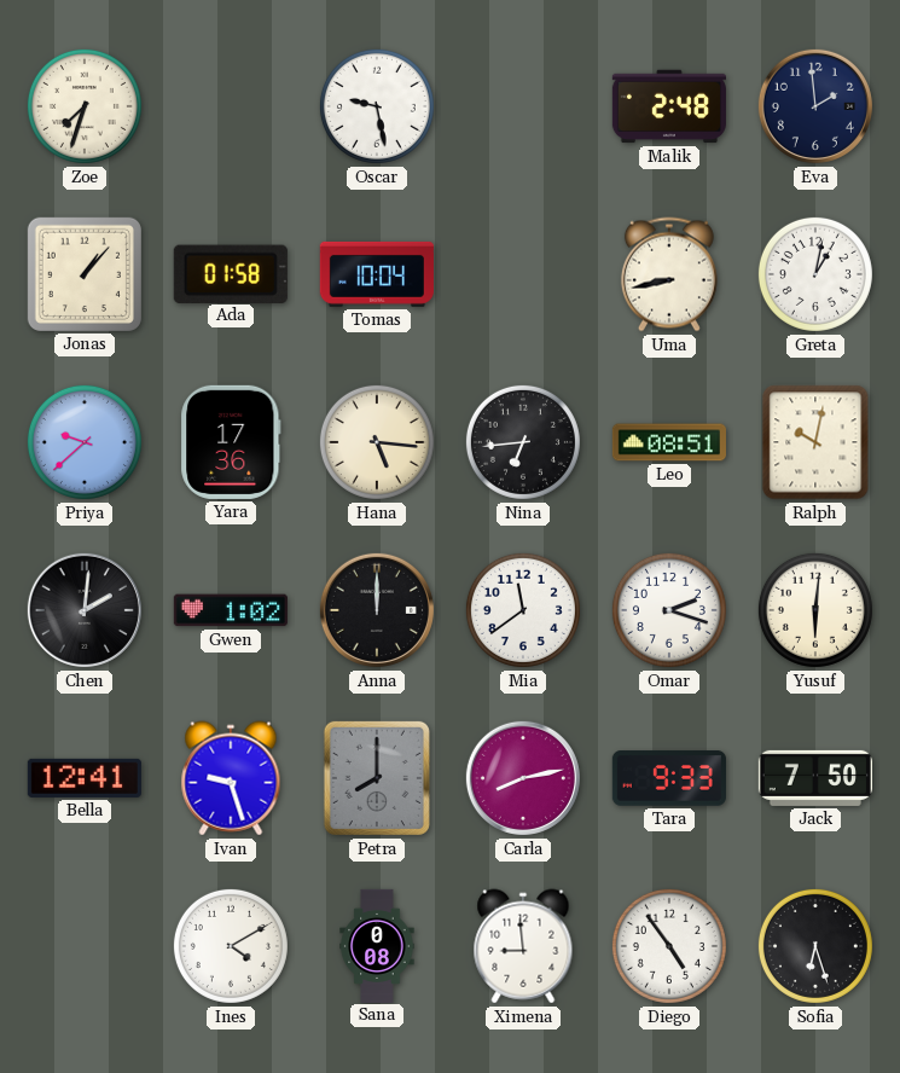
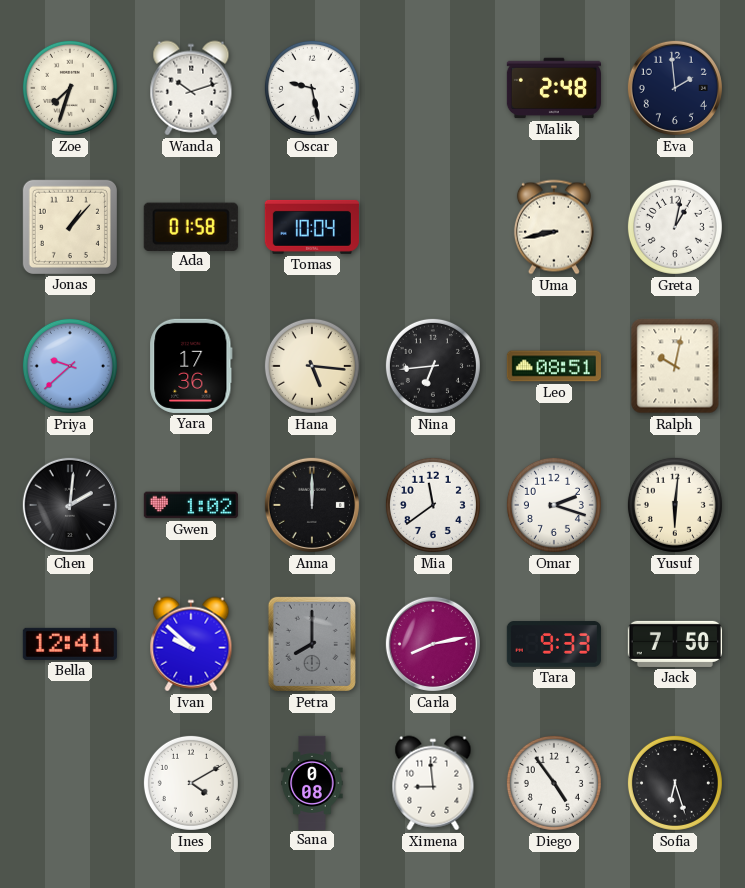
Wanda: none -> 10:12
Ivan: 9:27 -> 9:52
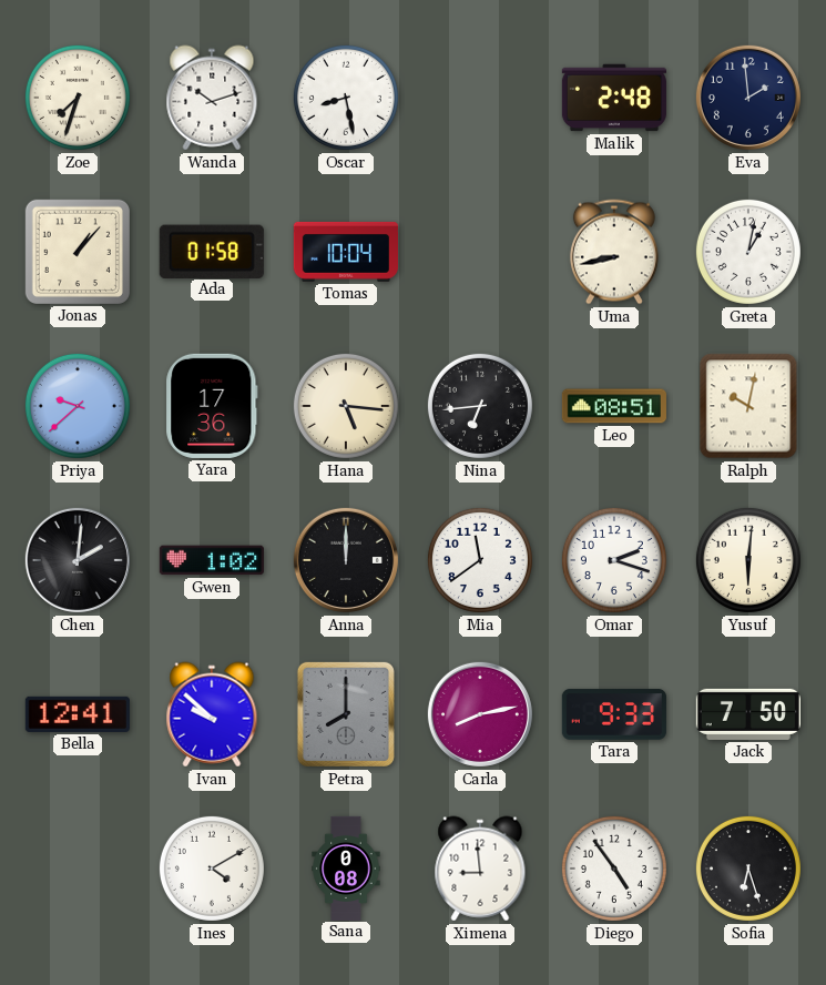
Oscar: 9:28 -> 8:28
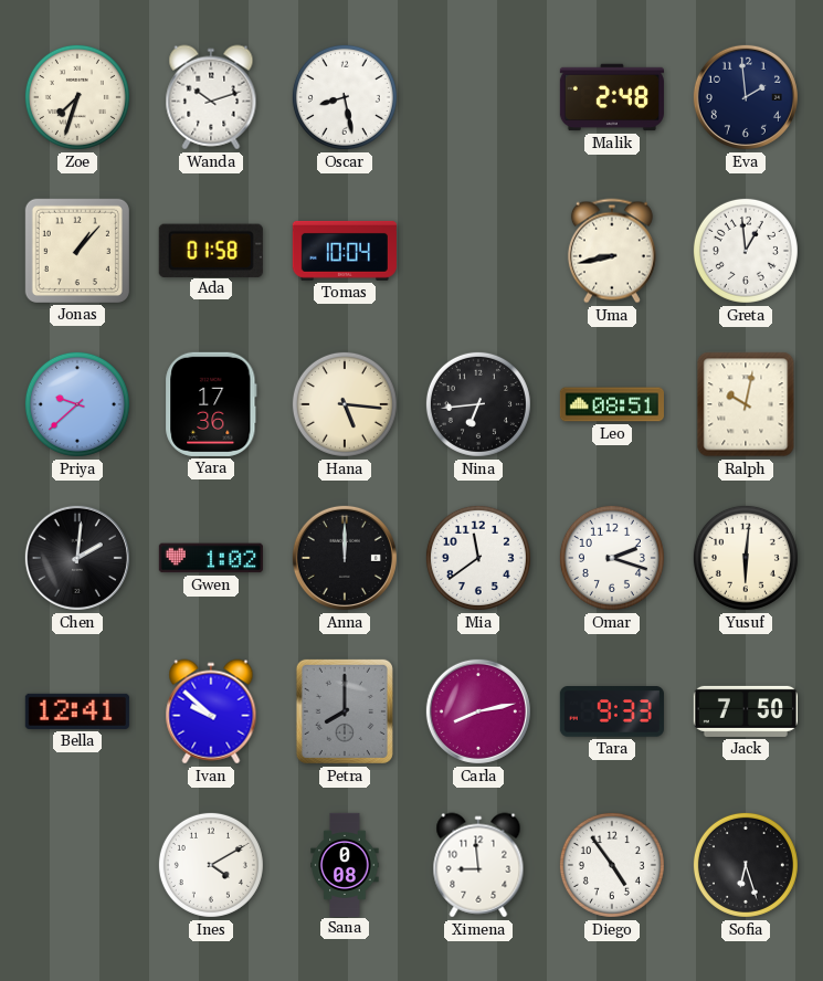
Greta: 1:02 -> 12:59
